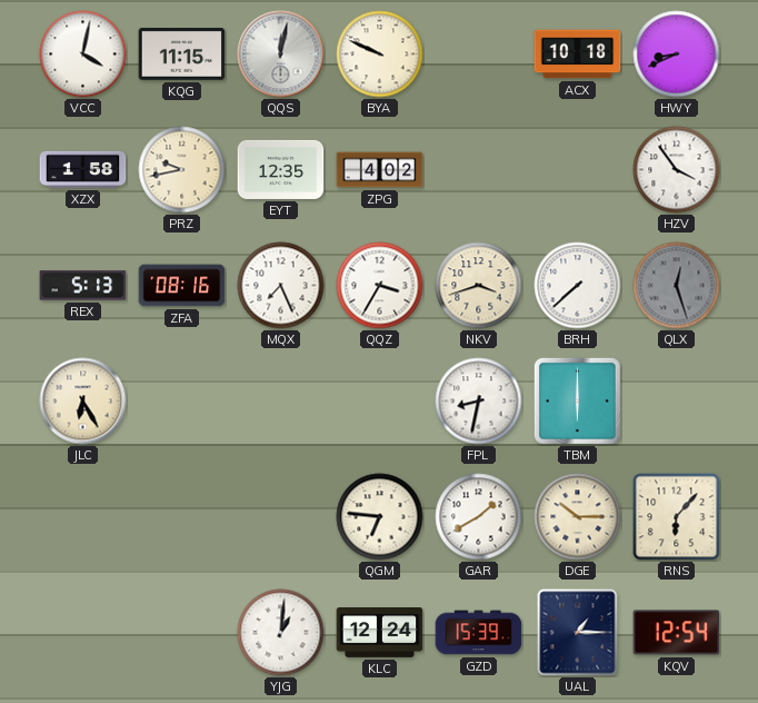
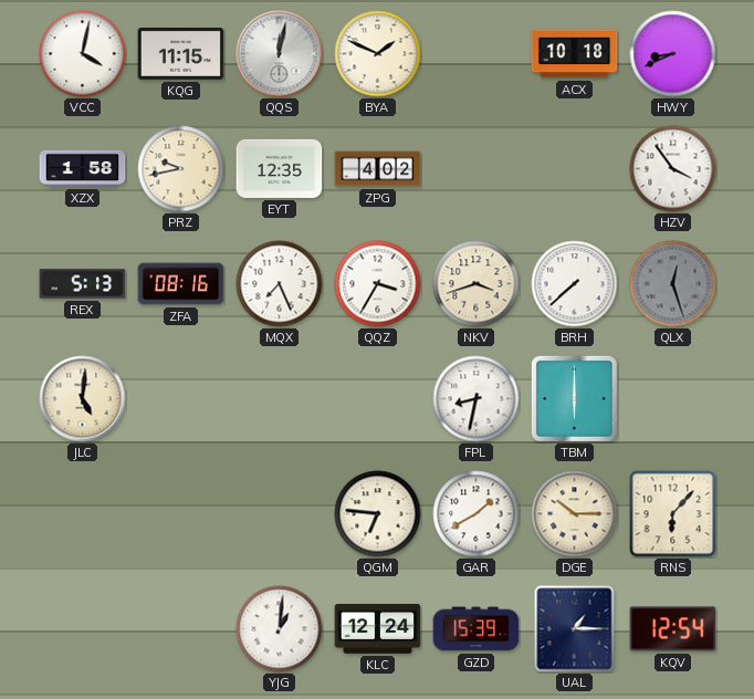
BYA: 9:49 -> 1:49
JLC: 6:25 -> 5:01
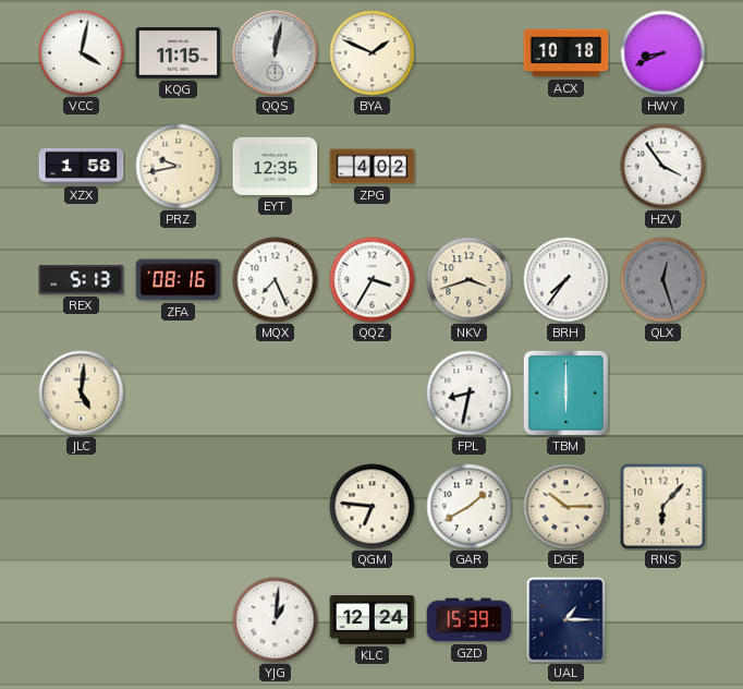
BRH: 7:38 -> 7:36
KQV: 12:54 -> none
